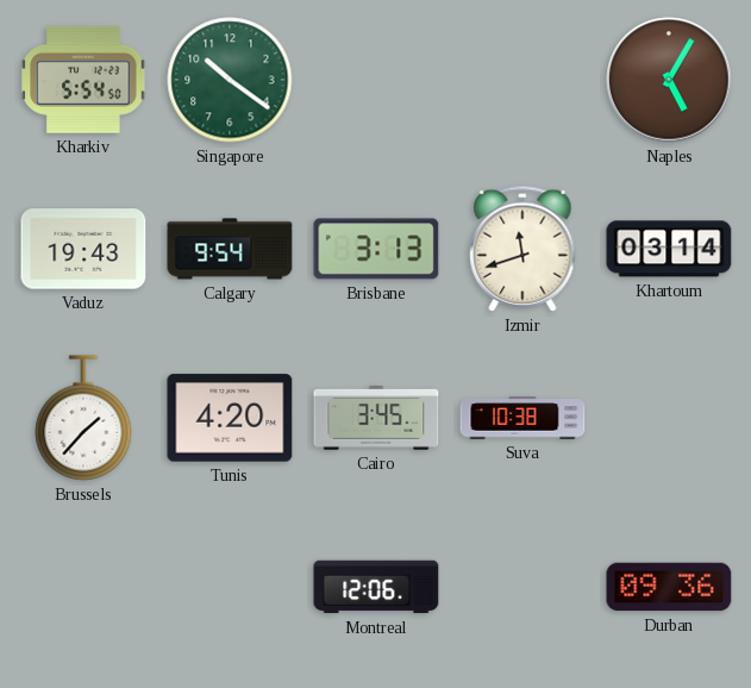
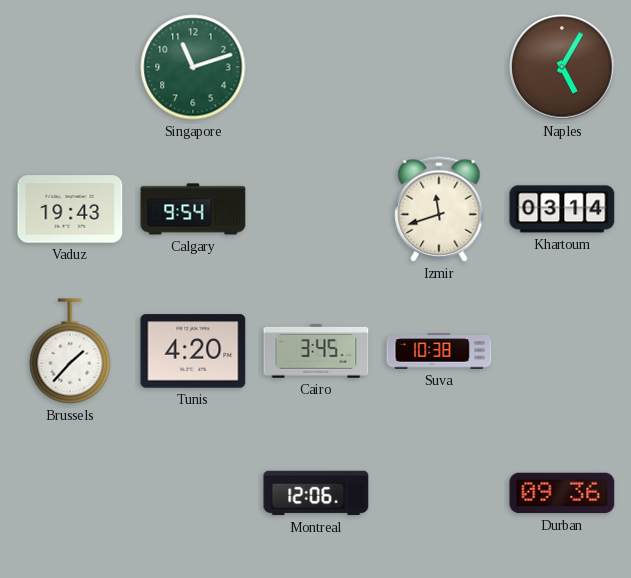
Kharkiv: 5:54 -> none
Singapore: 10:21 -> 11:12
Brisbane: 3:13 -> none
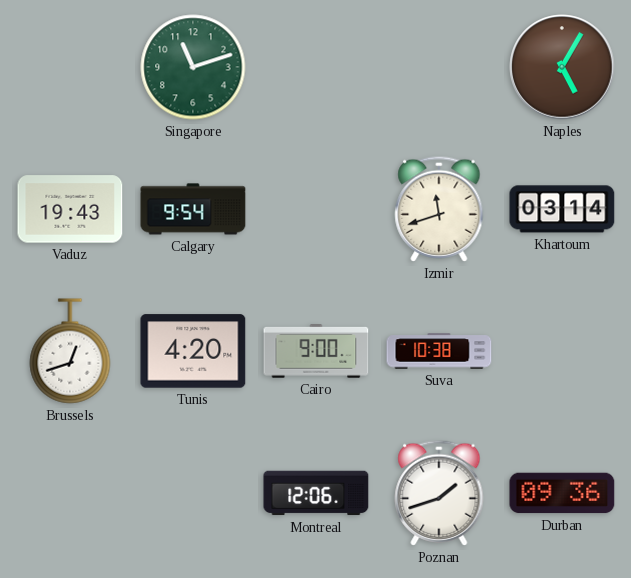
Brussels: 1:37 -> 12:42
Cairo: 3:45 -> 9:00
Poznan: none -> 1:42
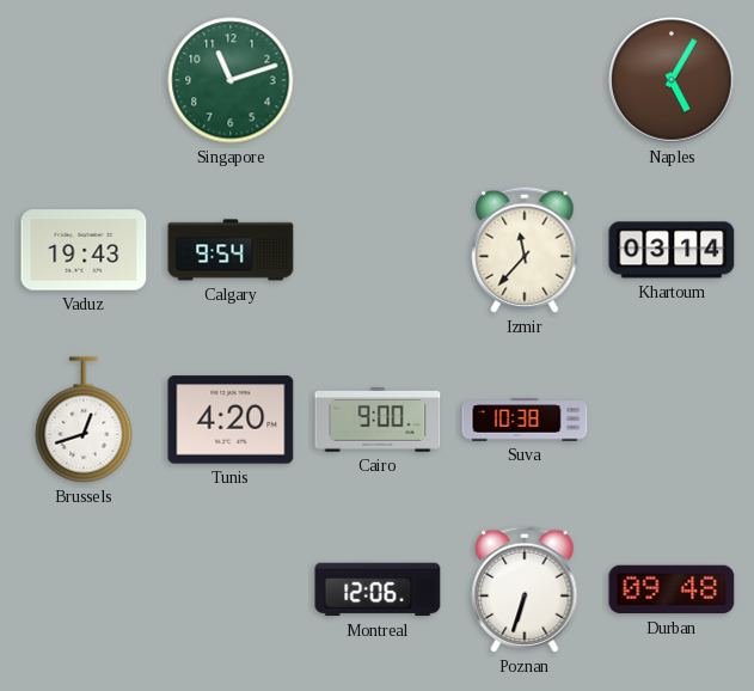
Izmir: 11:42 -> 11:37
Poznan: 1:42 -> 6:33
Durban: 09:36 -> 09:48
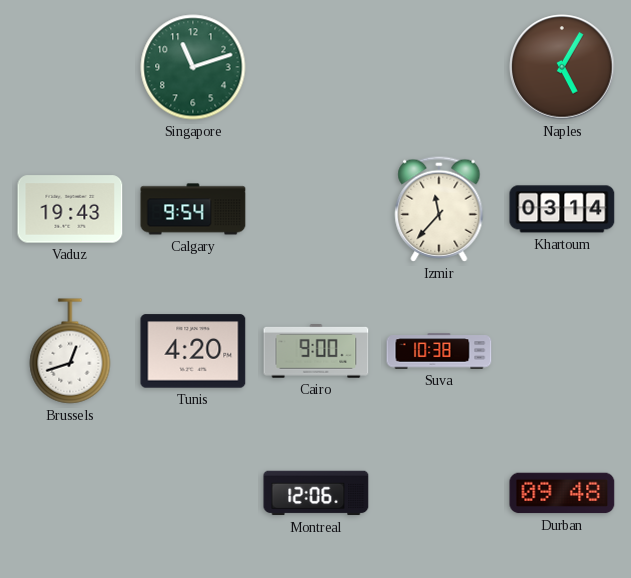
Poznan: 6:33 -> none
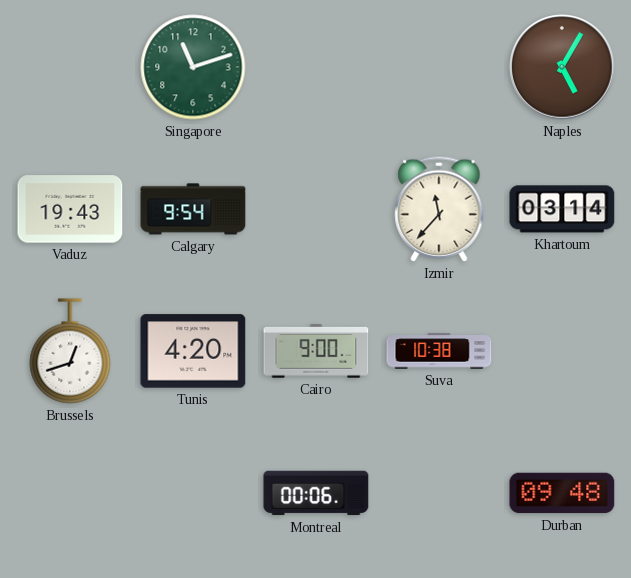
Montreal: 12:06 -> 00:06
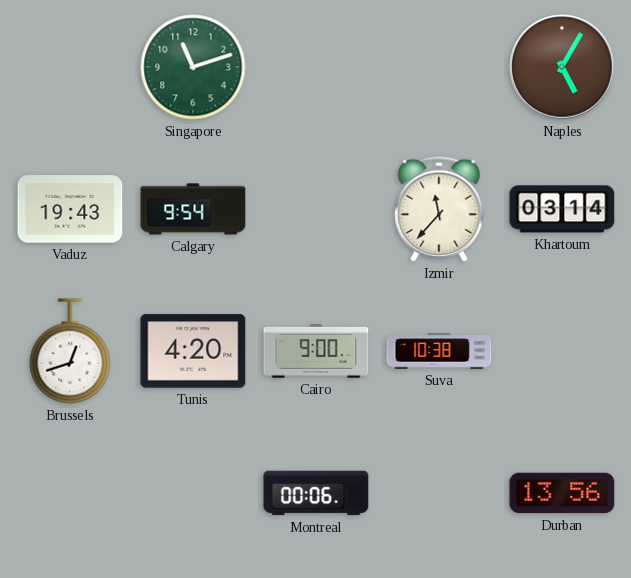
Durban: 09:48 -> 13:56
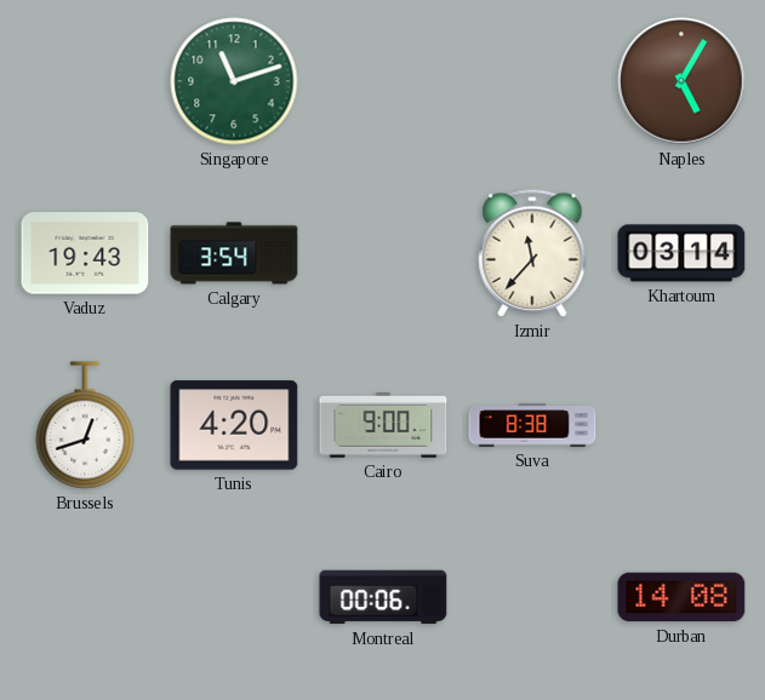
Calgary: 9:54 -> 3:54
Suva: 10:38 -> 8:38
Durban: 13:56 -> 14:08
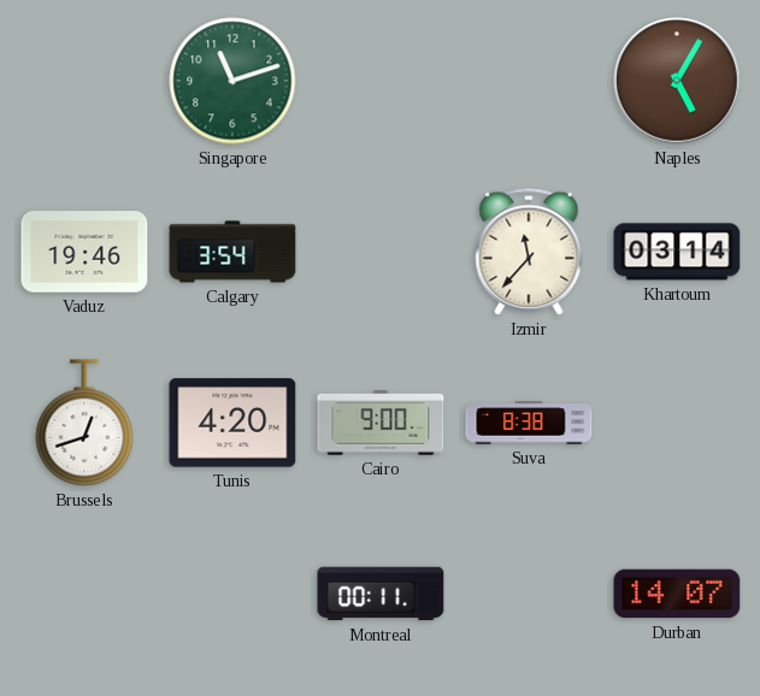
Vaduz: 19:43 -> 19:46
Montreal: 00:06 -> 00:11
Durban: 14:08 -> 14:07
